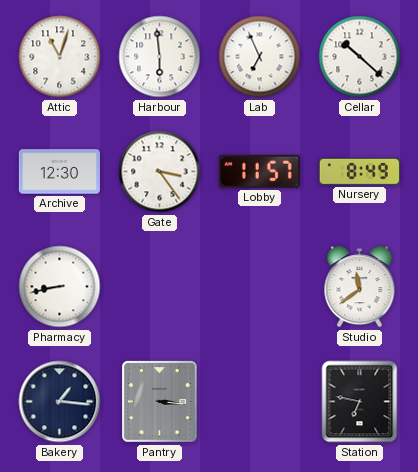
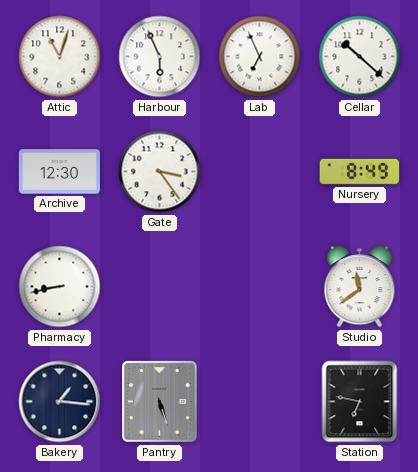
Harbour: 5:59 -> 5:56
Lobby: 11:57 -> none
Pantry: 3:16 -> 5:27
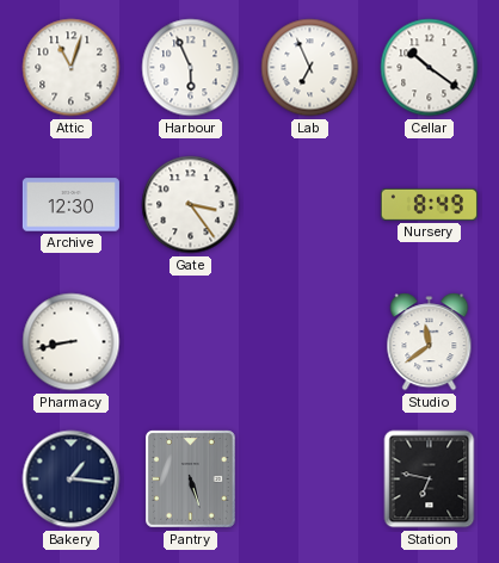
Cellar: 10:22 -> 10:21
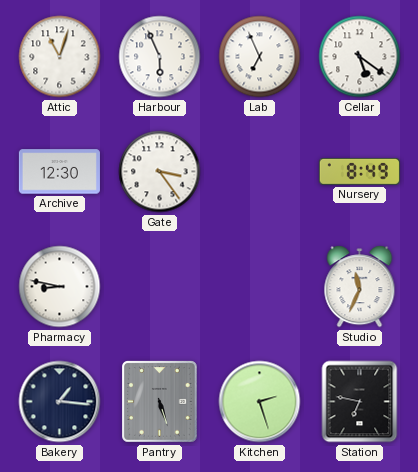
Cellar: 10:21 -> 5:21
Pharmacy: 8:43 -> 8:47
Studio: 11:39 -> 11:34
Kitchen: none -> 2:27
